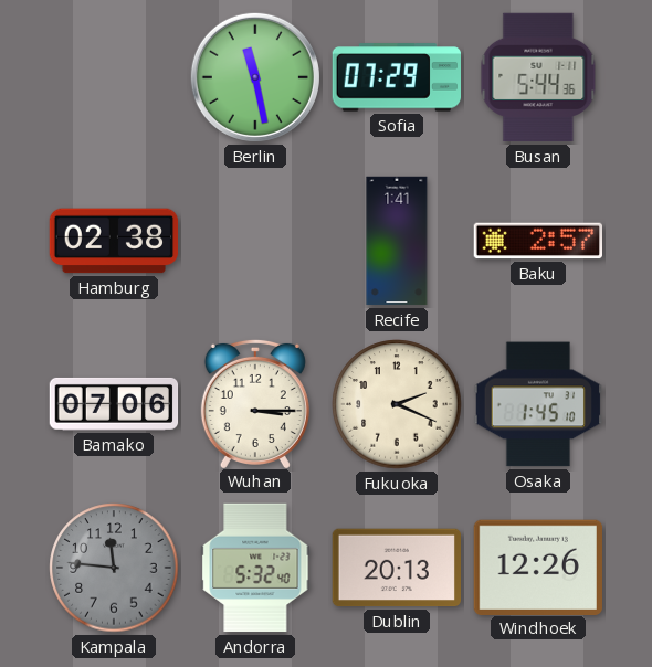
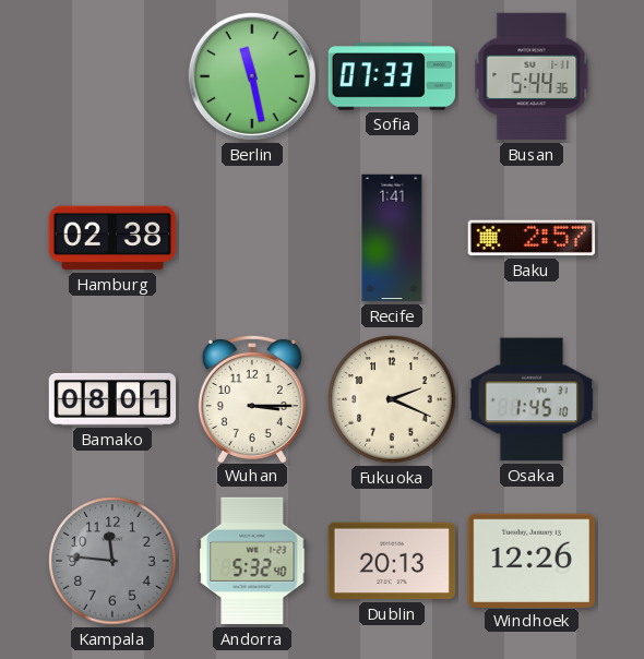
Sofia: 07:29 -> 07:33
Bamako: 07:06 -> 08:01
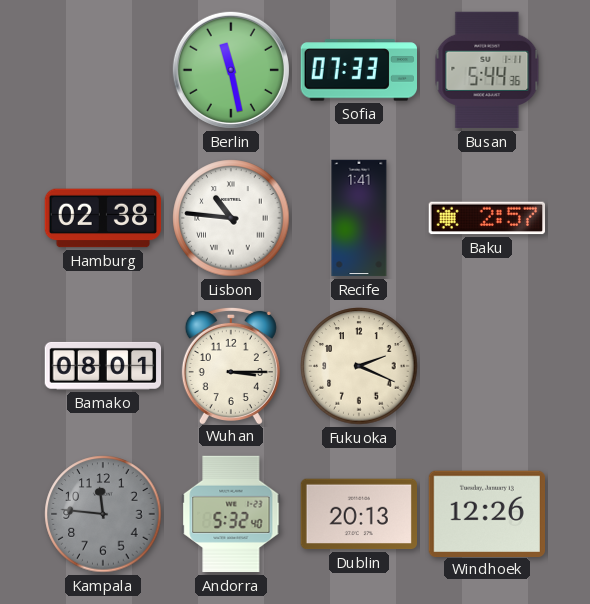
Lisbon: none -> 10:46
Osaka: 1:45 -> none
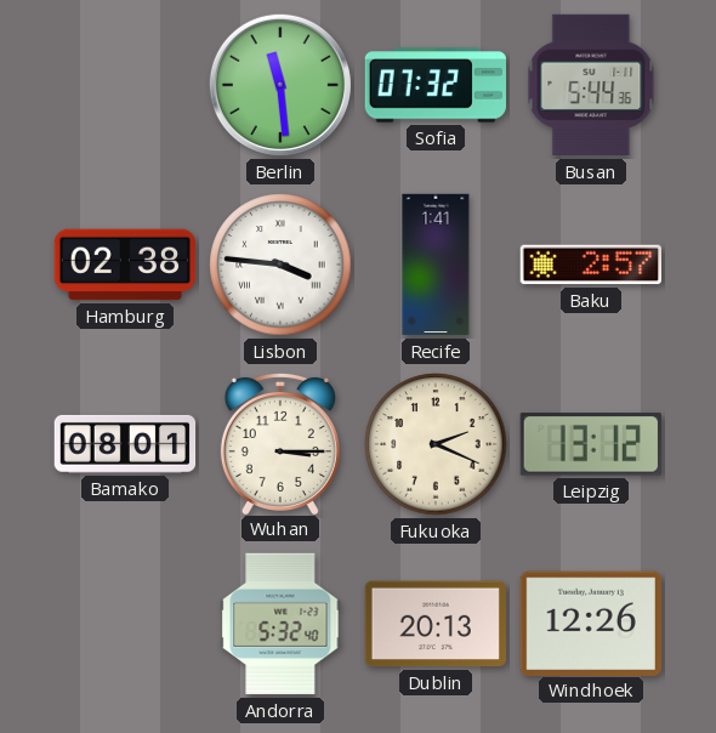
Berlin: 11:28 -> 11:29
Sofia: 07:33 -> 07:32
Lisbon: 10:46 -> 3:46
Leipzig: none -> 13:12
Kampala: 11:46 -> none
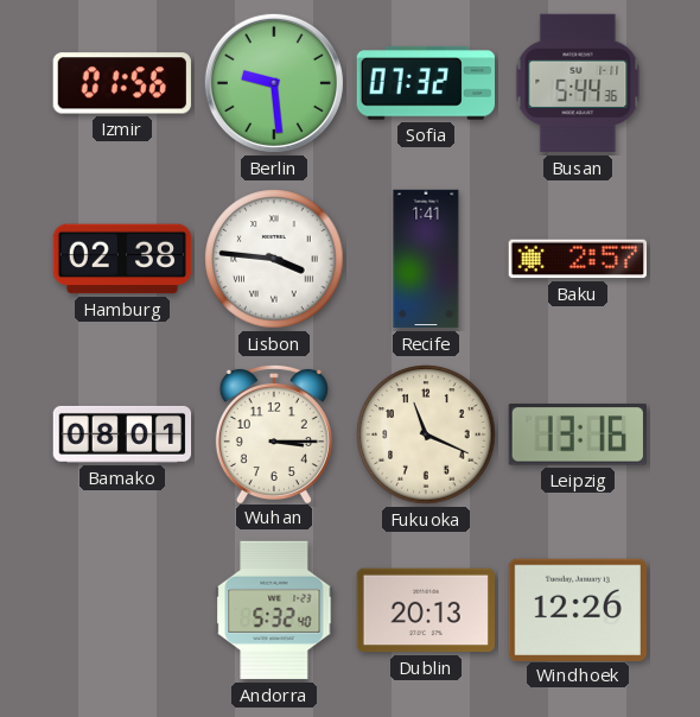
Izmir: none -> 01:56
Berlin: 11:29 -> 9:29
Fukuoka: 2:19 -> 11:19
Leipzig: 13:12 -> 13:16
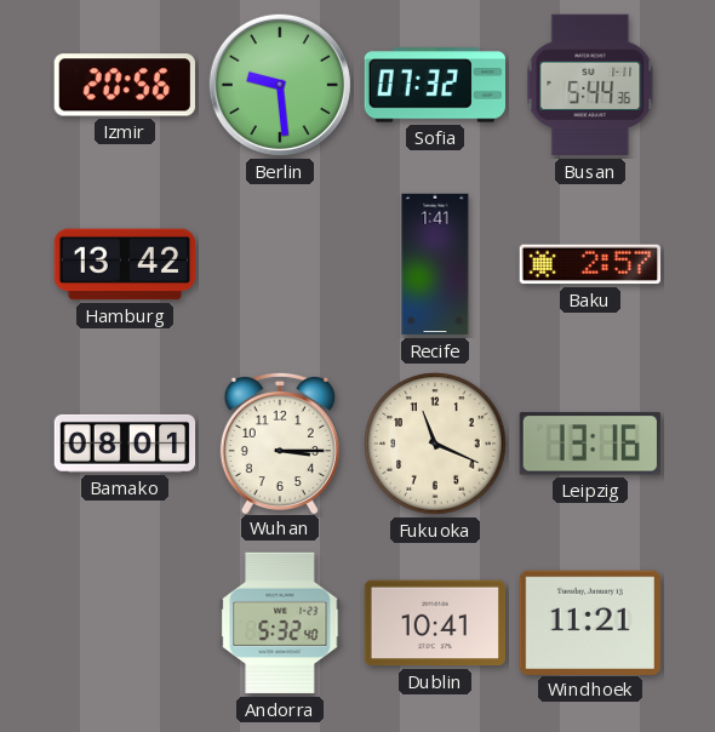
Izmir: 01:56 -> 20:56
Hamburg: 02:38 -> 13:42
Lisbon: 3:46 -> none
Dublin: 20:13 -> 10:41
Windhoek: 12:26 -> 11:21
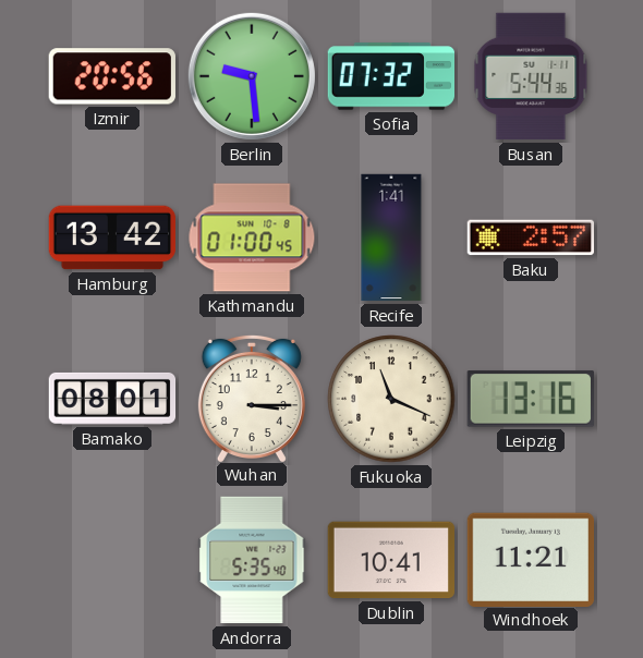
Kathmandu: none -> 01:00
Andorra: 5:32 -> 5:35
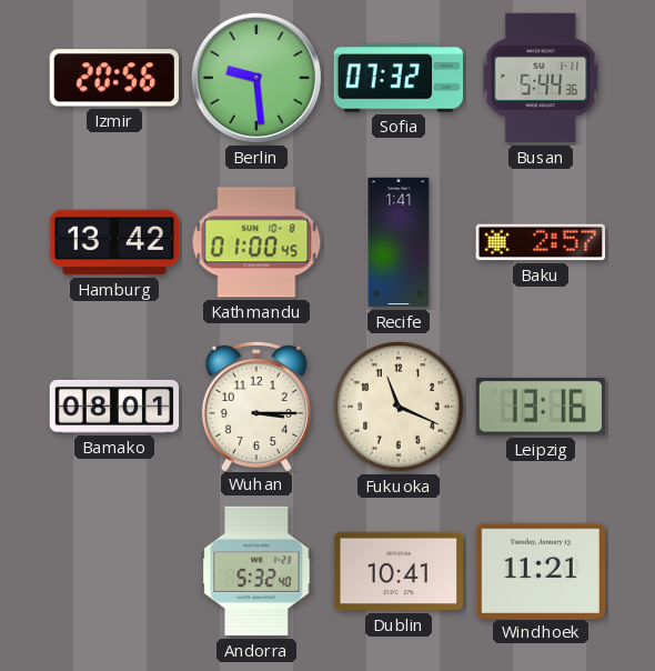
Andorra: 5:35 -> 5:32
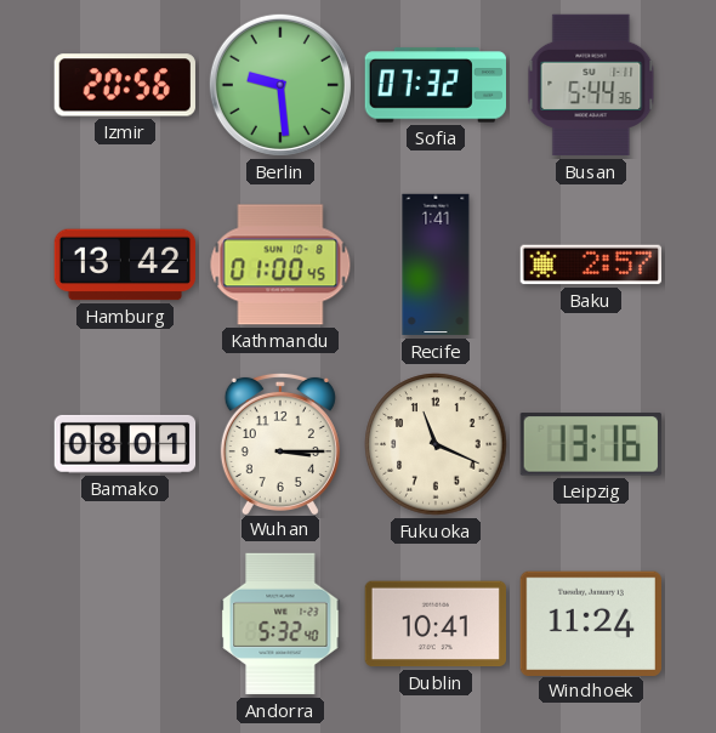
Windhoek: 11:21 -> 11:24
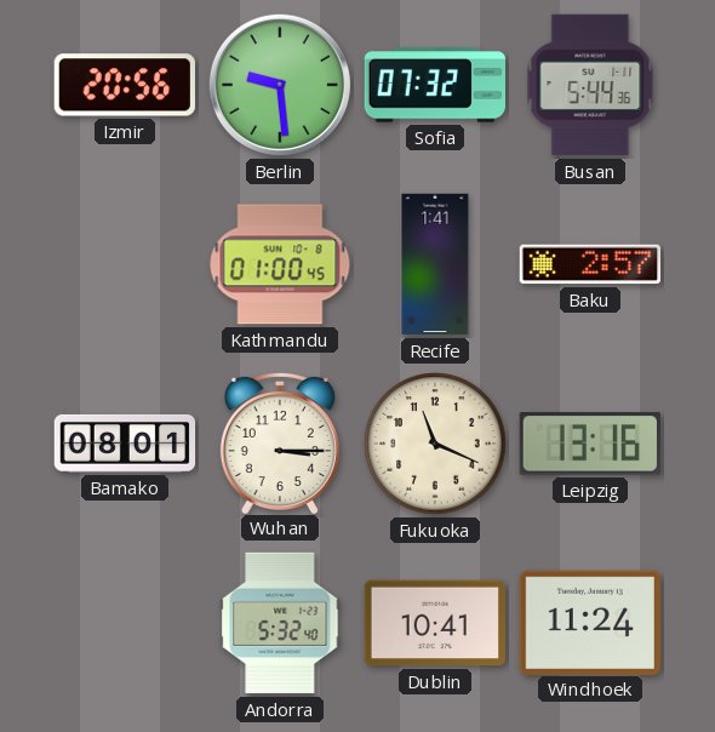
Hamburg: 13:42 -> none
